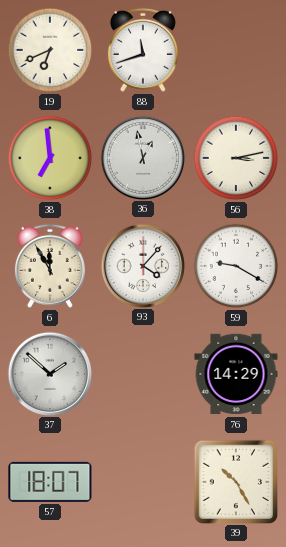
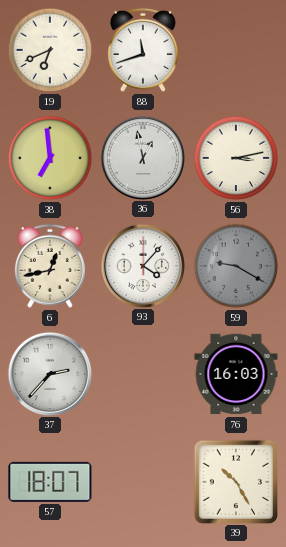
6: 11:55 -> 12:43
59 dial: white -> grey
37: 1:52 -> 2:37
76: 14:29 -> 16:03
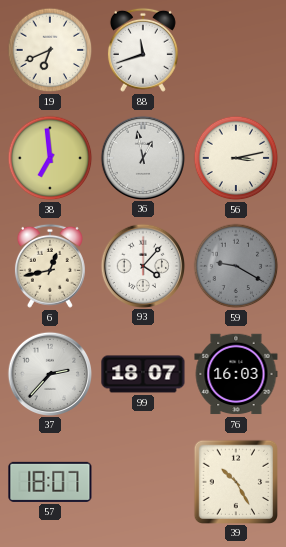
99: none -> 18:07
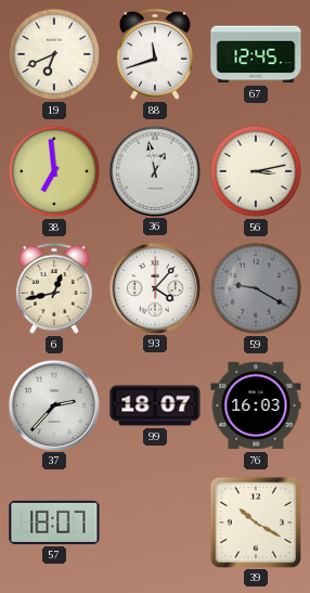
67: none -> 12:45
39: 10:25 -> 10:20
